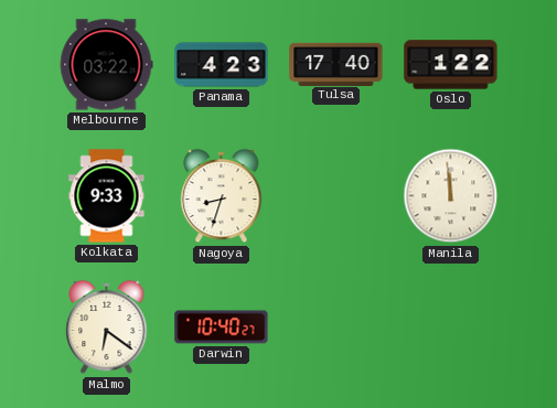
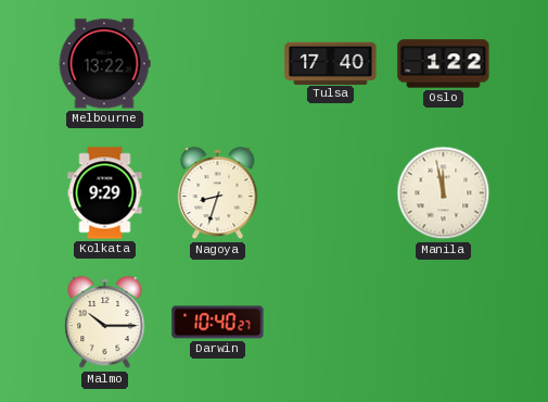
Melbourne: 03:22 -> 13:22
Panama: 4:23 -> none
Kolkata: 9:33 -> 9:29
Manila: 11:59 -> 11:58
Malmo: 6:21 -> 10:15
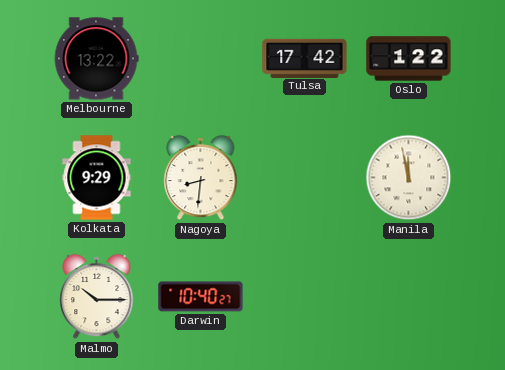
Tulsa: 17:40 -> 17:42
Nagoya: 8:33 -> 8:31
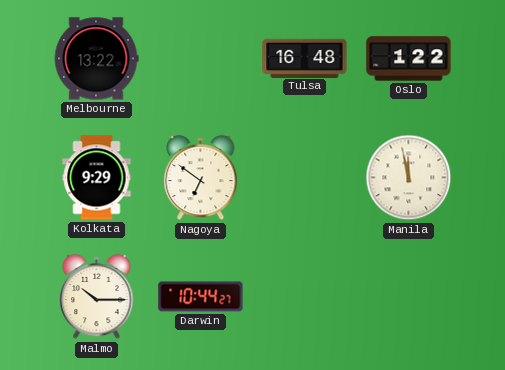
Tulsa: 17:42 -> 16:48
Nagoya: 8:31 -> 6:51
Darwin: 10:40 -> 10:44
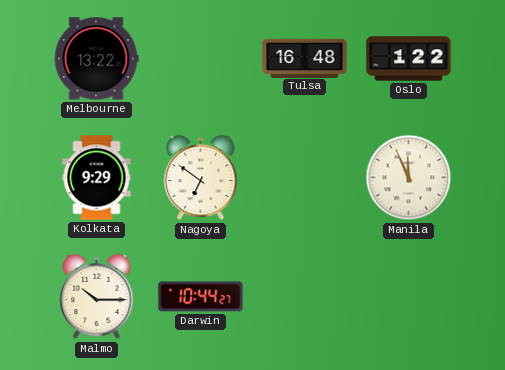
Manila: 11:58 -> 11:56
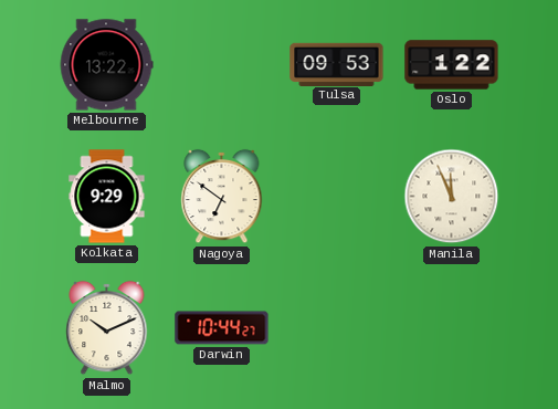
Tulsa: 16:48 -> 09:53
Malmo: 10:15 -> 10:11
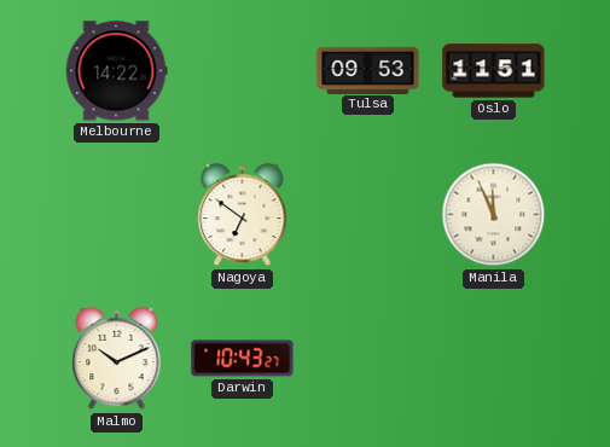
Melbourne: 13:22 -> 14:22
Oslo: 1:22 -> 11:51
Kolkata: 9:29 -> none
Darwin: 10:44 -> 10:43
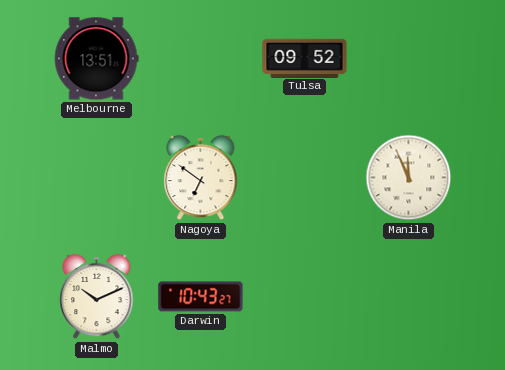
Melbourne: 14:22 -> 13:51
Tulsa: 09:53 -> 09:52
Oslo: 11:51 -> none
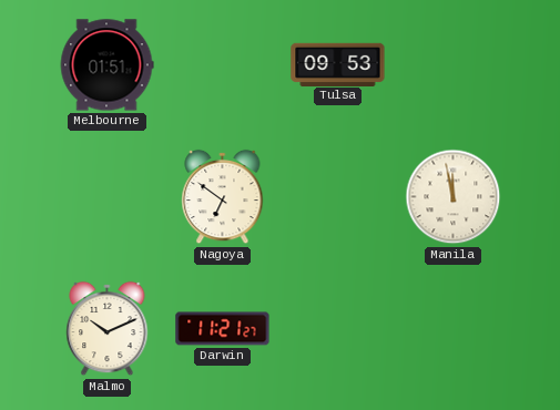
Melbourne: 13:51 -> 01:51
Tulsa: 09:52 -> 09:53
Manila: 11:56 -> 11:58
Darwin: 10:43 -> 11:21
